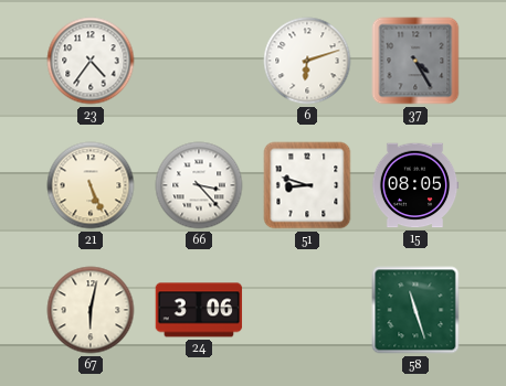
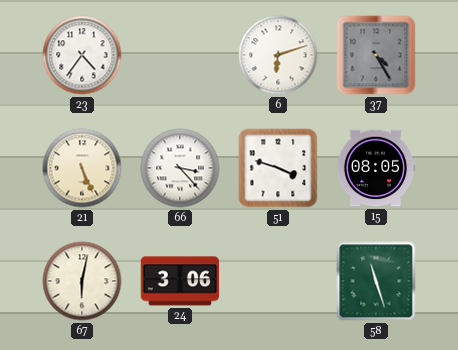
51: 8:48 -> 3:48
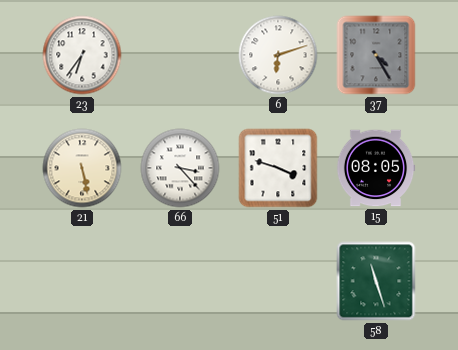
23: 4:36 -> 6:36
21: 5:26 -> 5:28
67: 6:02 -> none
24: 3:06 -> none
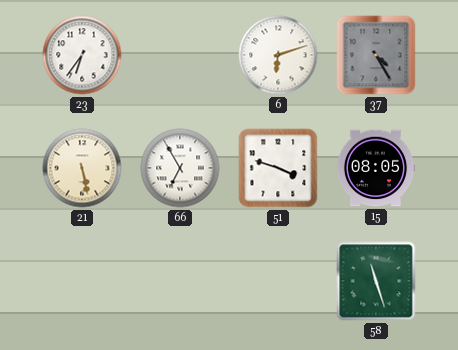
66: 3:23 -> 6:55
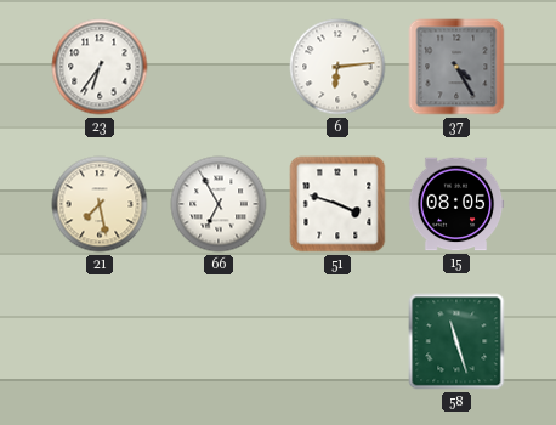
6: 6:12 -> 6:14
21: 5:28 -> 7:28
